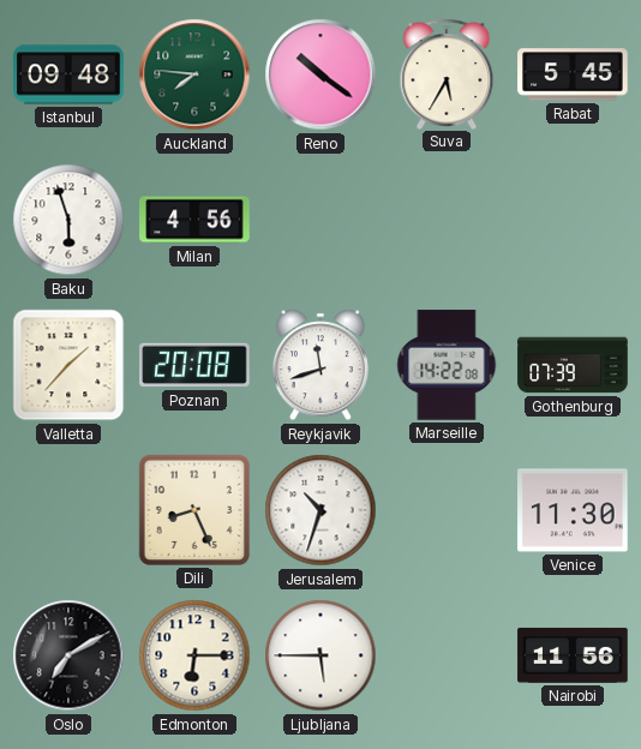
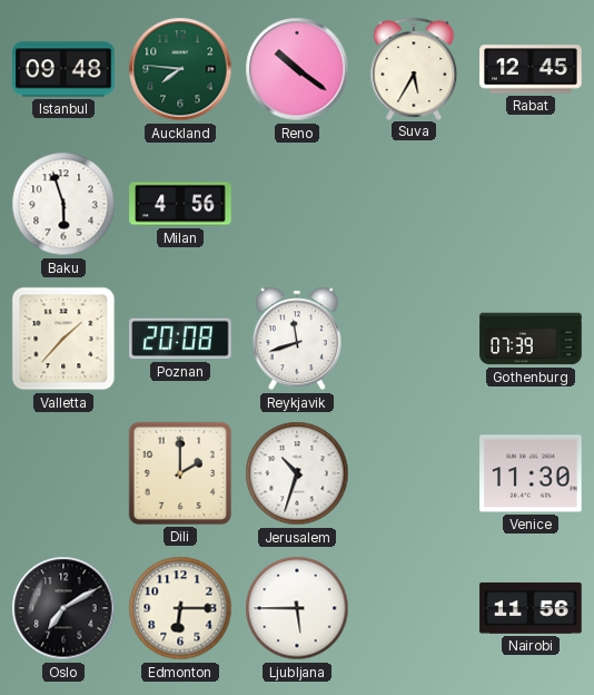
Rabat: 5:45 -> 12:45
Marseille: 14:22 -> none
Dili: 8:26 -> 2:00
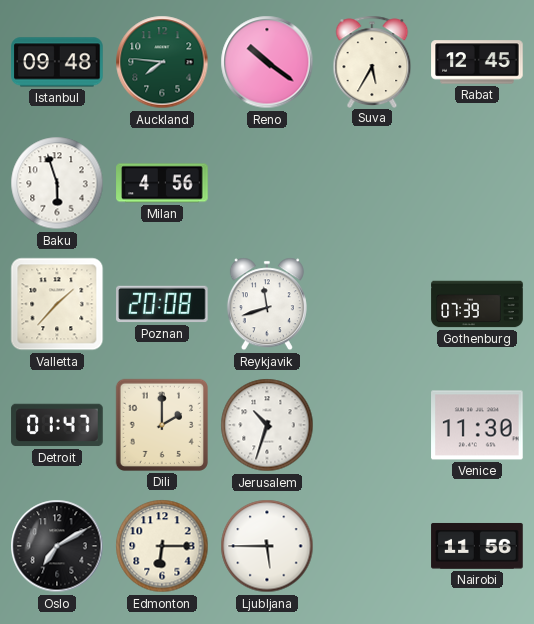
Detroit: none -> 01:47
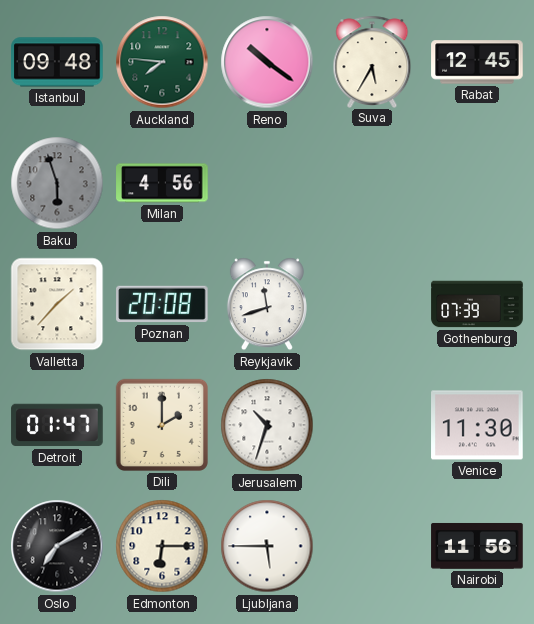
Baku dial: white -> grey
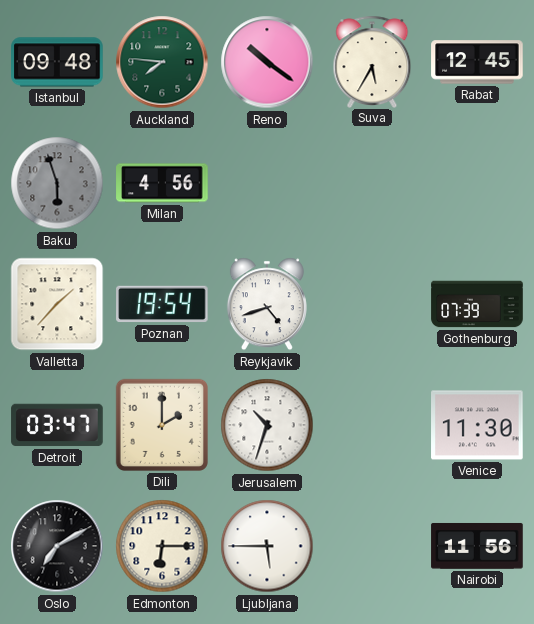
Poznan: 20:08 -> 19:54
Reykjavik: 11:42 -> 4:42
Detroit: 01:47 -> 03:47
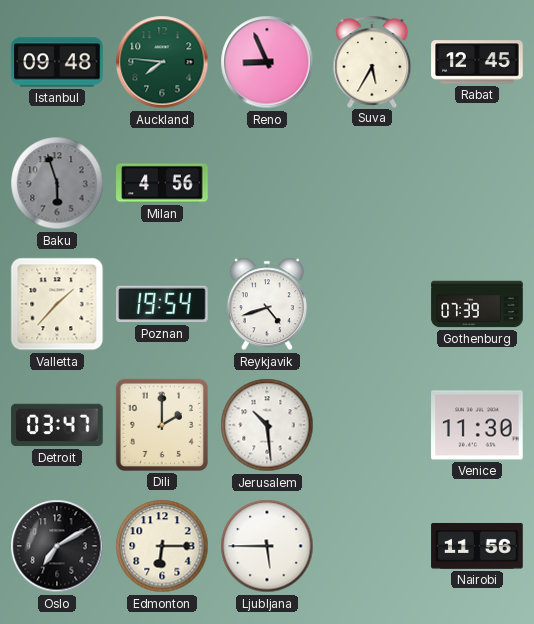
Reno: 10:21 -> 8:56
Jerusalem: 10:33 -> 10:29
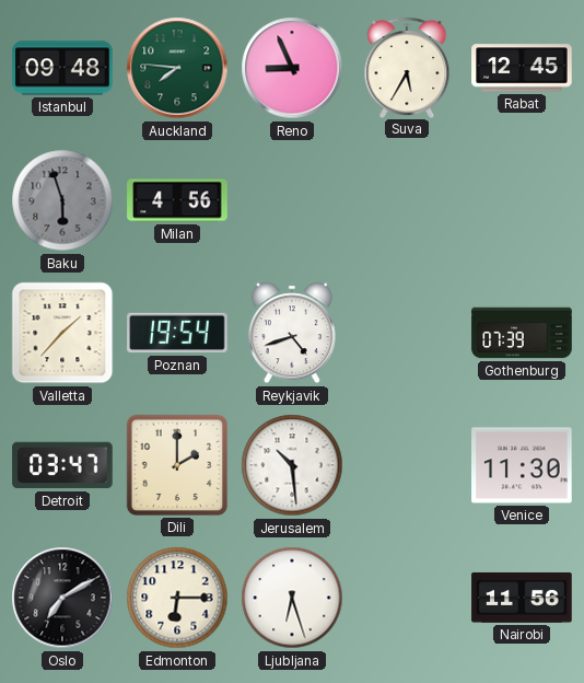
Ljubljana: 5:45 -> 6:27
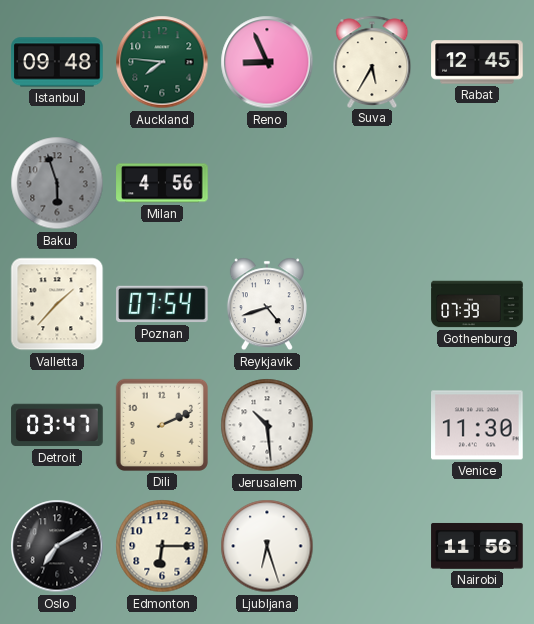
Poznan: 19:54 -> 07:54
Dili: 2:00 -> 2:11
